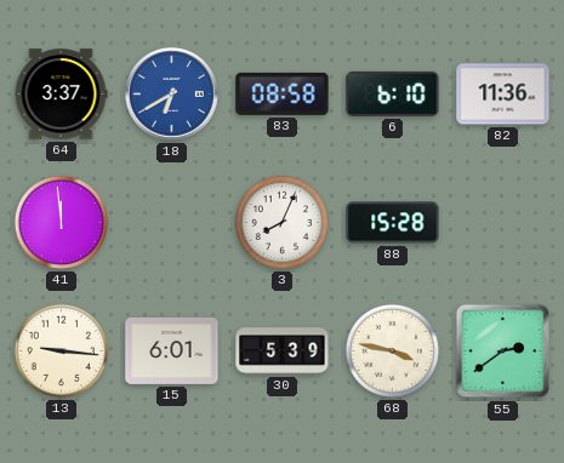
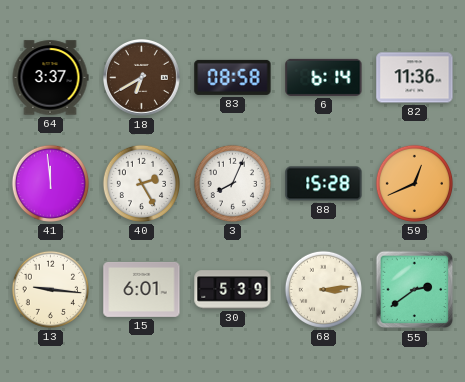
18 dial: blue -> brown
6: 6:10 -> 6:14
40: none -> 2:25
59: none -> 12:41
68: 3:47 -> 3:14
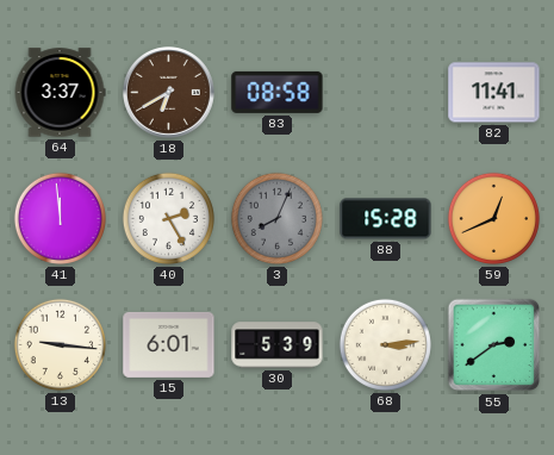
6: 6:14 -> none
82: 11:36 -> 11:41
3 dial: white -> grey
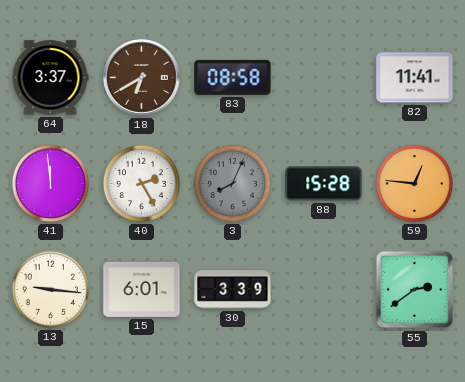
59: 12:41 -> 12:46
30: 5:39 -> 3:39
68: 3:14 -> none
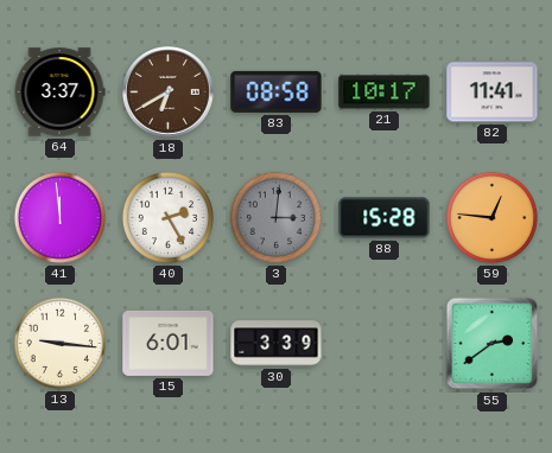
21: none -> 10:17
3: 8:04 -> 3:01
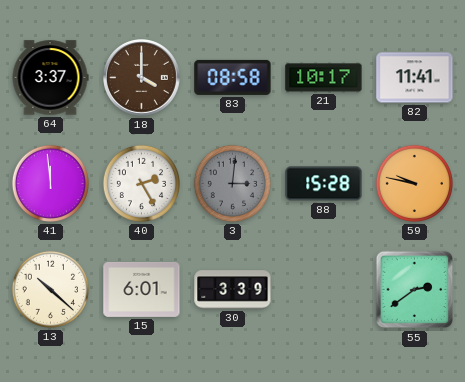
18: 6:40 -> 4:00
59: 12:46 -> 9:47
13: 9:16 -> 10:22
